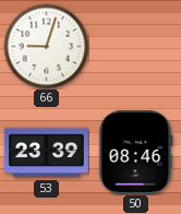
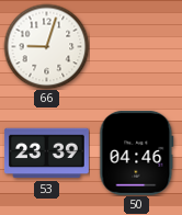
50: 08:46 -> 04:46
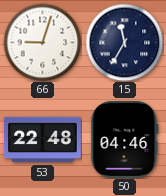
15: none -> 11:35
53: 23:39 -> 22:48
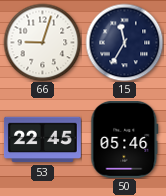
53: 22:48 -> 22:45
50: 04:46 -> 05:46
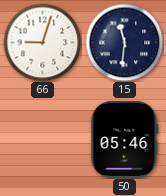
15: 11:35 -> 11:31
53: 22:45 -> none
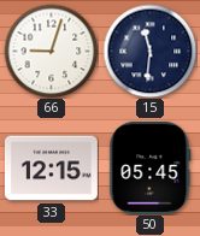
33: none -> 12:15
50: 05:46 -> 05:45
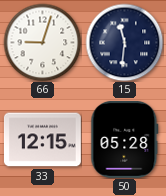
50: 05:45 -> 05:28
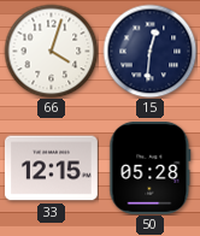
66: 9:03 -> 4:03
15: 11:31 -> 12:31
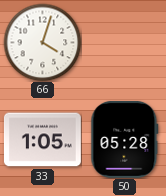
15: 12:31 -> none
33: 12:15 -> 1:05
